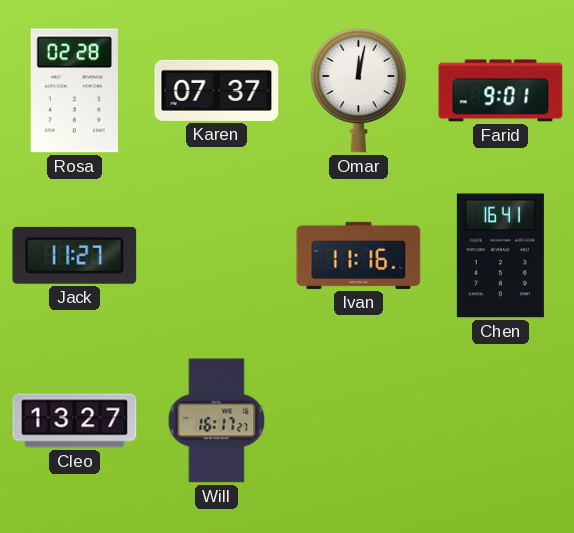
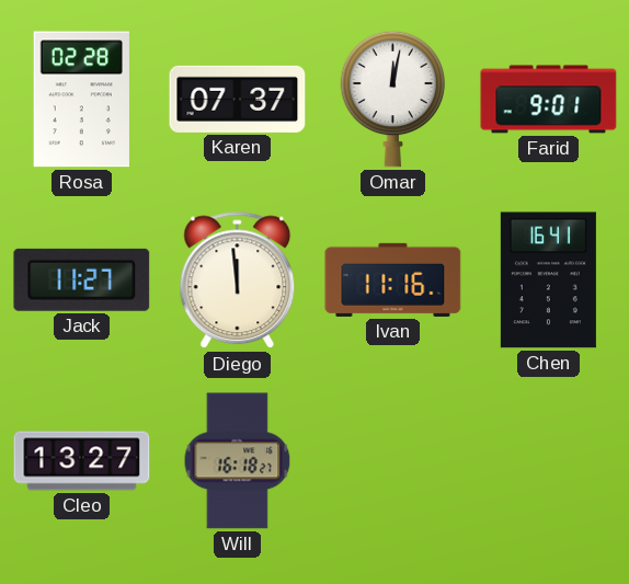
Diego: none -> 11:59
Will: 16:17 -> 16:18
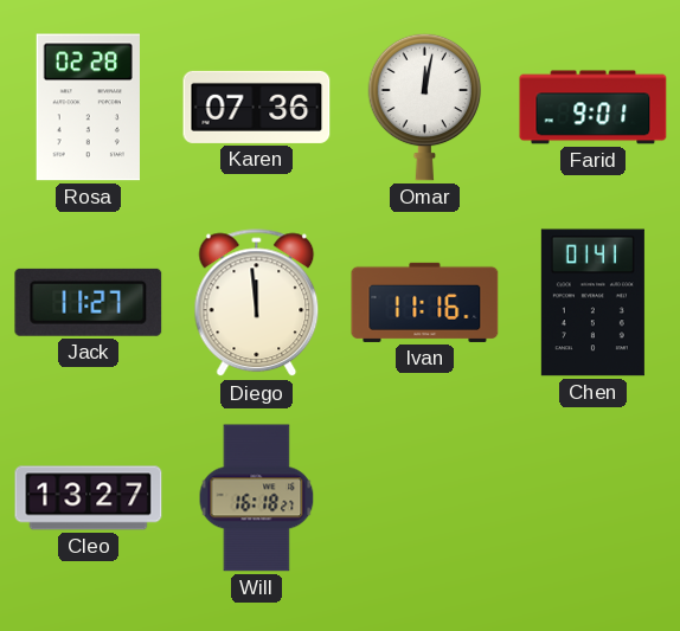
Karen: 07:37 -> 07:36
Chen: 16:41 -> 01:41
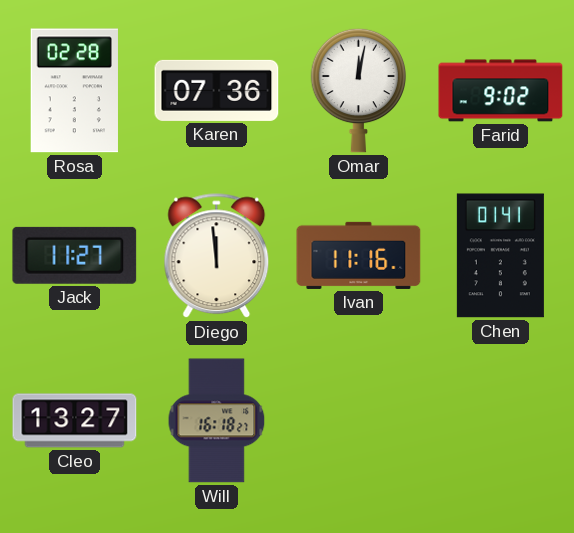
Farid: 9:01 -> 9:02
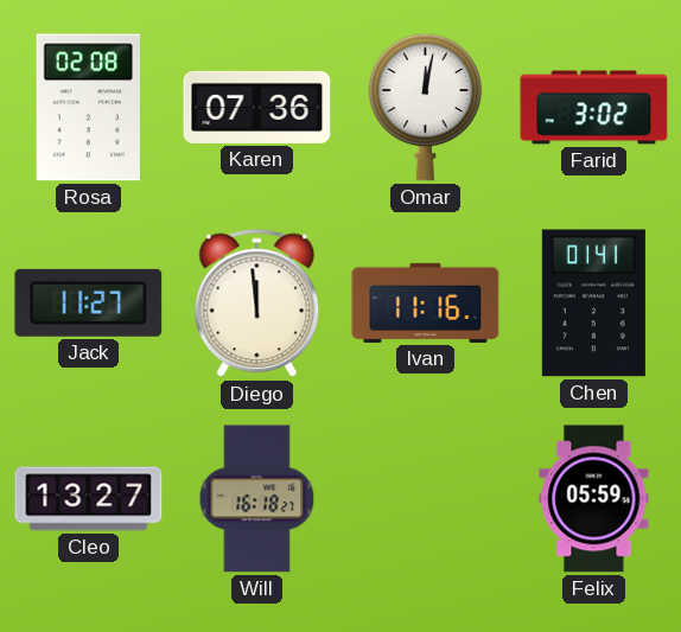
Rosa: 02:28 -> 02:08
Farid: 9:02 -> 3:02
Felix: none -> 05:59
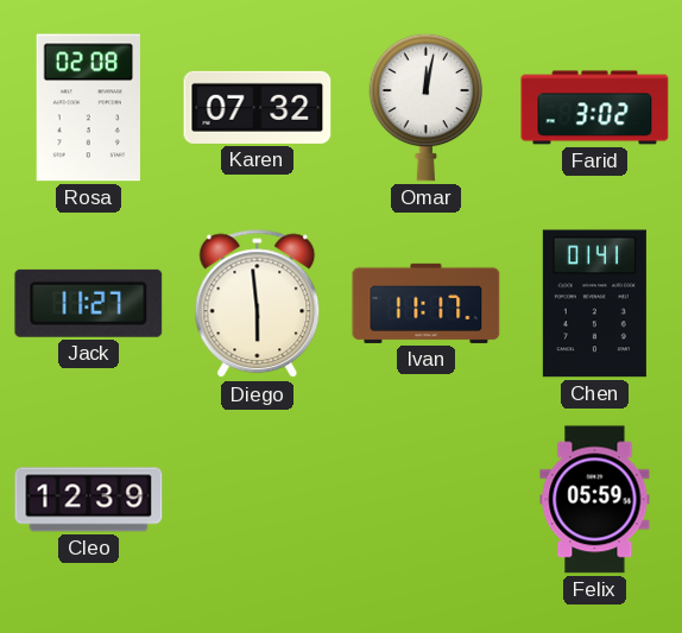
Karen: 07:36 -> 07:32
Diego: 11:59 -> 5:59
Ivan: 11:16 -> 11:17
Cleo: 13:27 -> 12:39
Will: 16:18 -> none
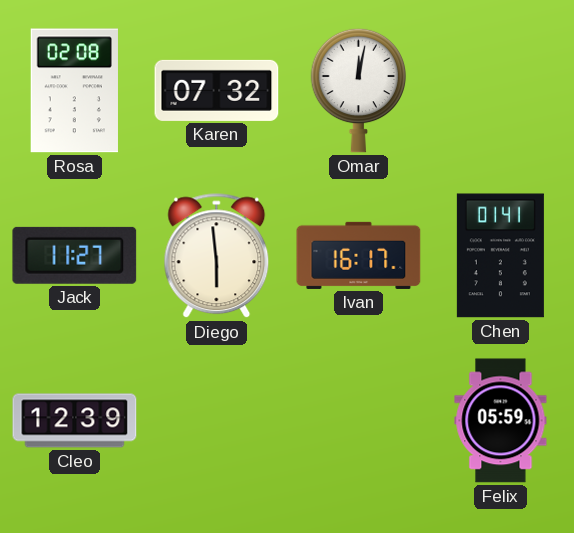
Farid: 3:02 -> none
Ivan: 11:17 -> 16:17
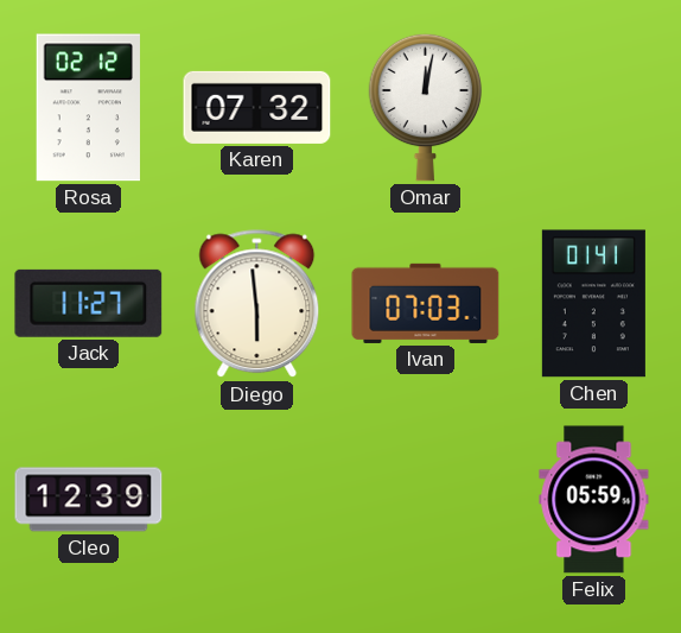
Rosa: 02:08 -> 02:12
Ivan: 16:17 -> 07:03
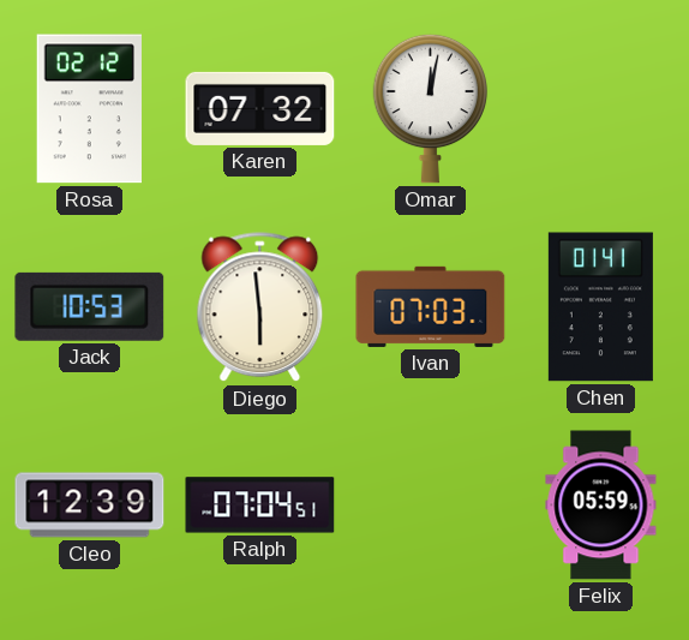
Jack: 11:27 -> 10:53
Ralph: none -> 07:04
